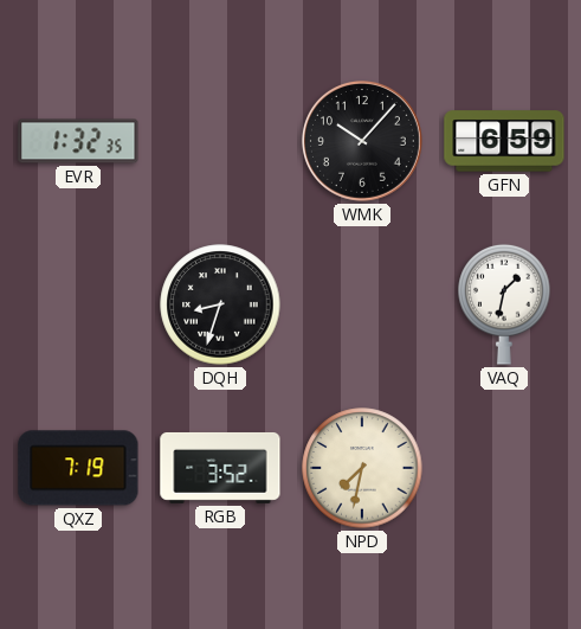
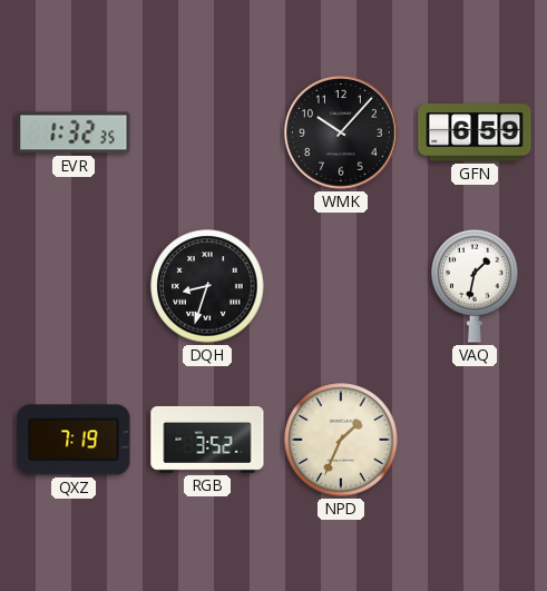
NPD: 7:32 -> 1:34
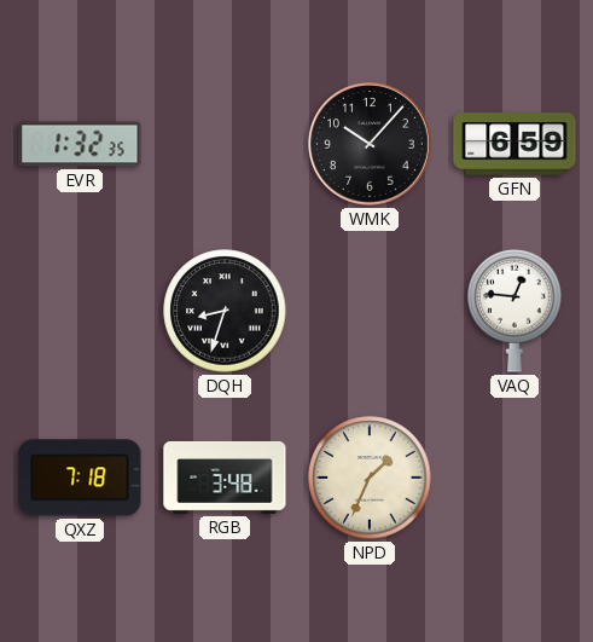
VAQ: 1:32 -> 12:46
QXZ: 7:19 -> 7:18
RGB: 3:52 -> 3:48
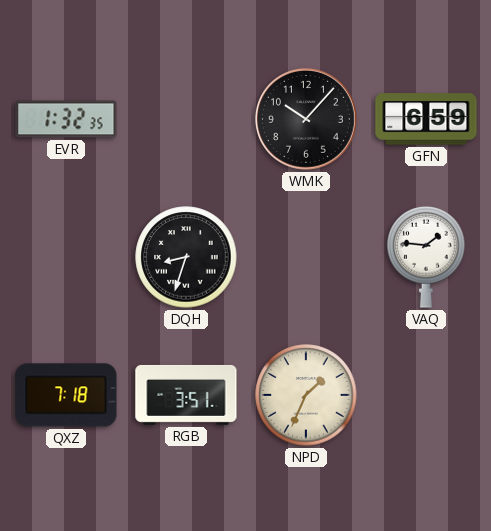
VAQ: 12:46 -> 1:46
RGB: 3:48 -> 3:51
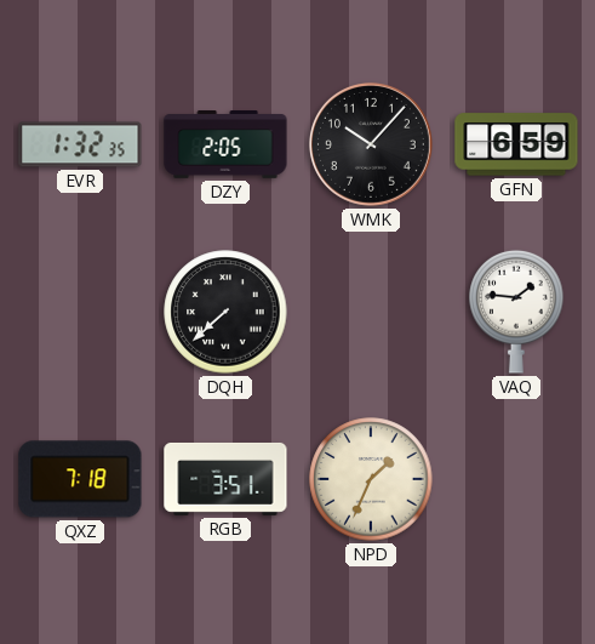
DZY: none -> 2:05
DQH: 8:33 -> 7:38
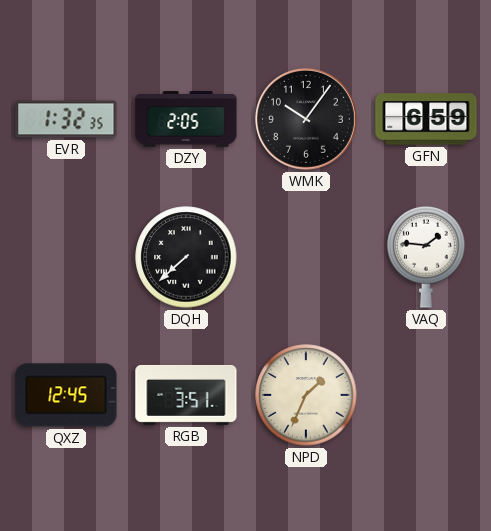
WMK: 10:07 -> 10:06
QXZ: 7:18 -> 12:45
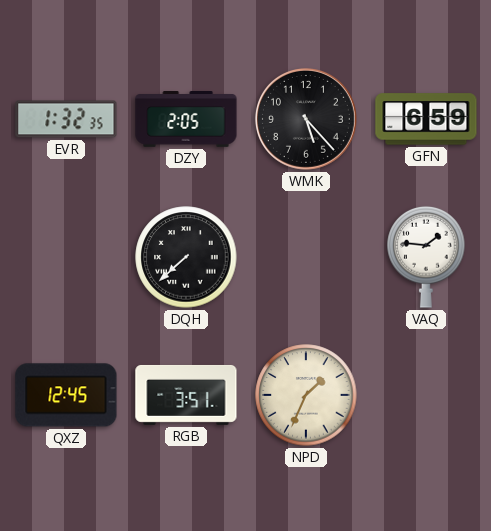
WMK: 10:06 -> 5:23
